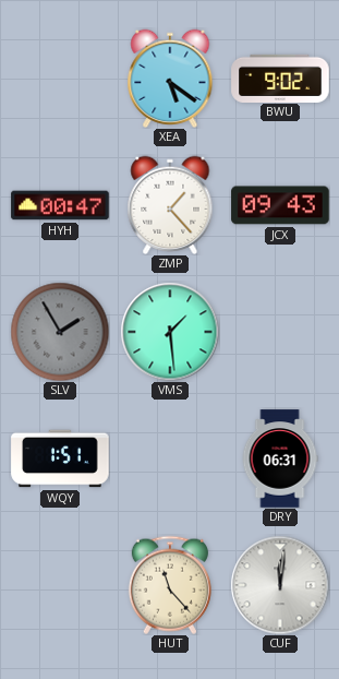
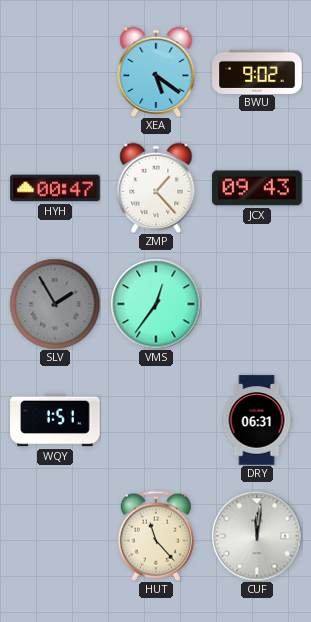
VMS: 1:29 -> 12:36
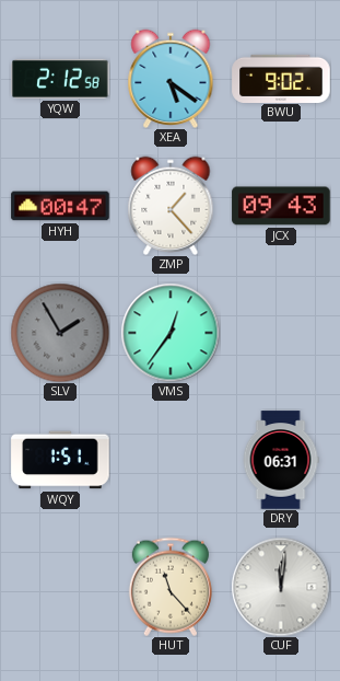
YQW: none -> 2:12
